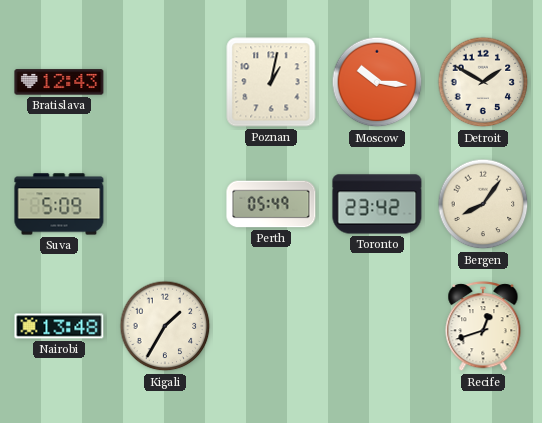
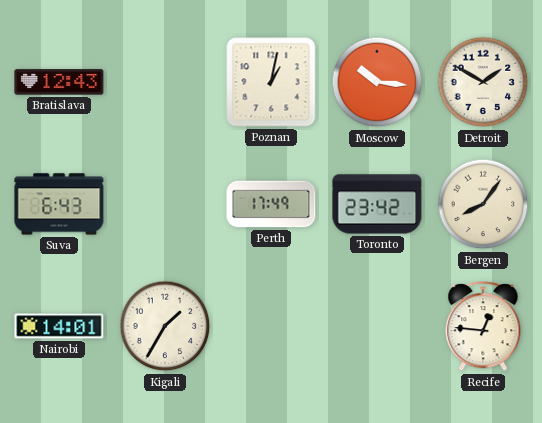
Suva: 5:09 -> 6:43
Perth: 05:49 -> 17:49
Nairobi: 13:48 -> 14:01
Recife: 12:42 -> 12:46
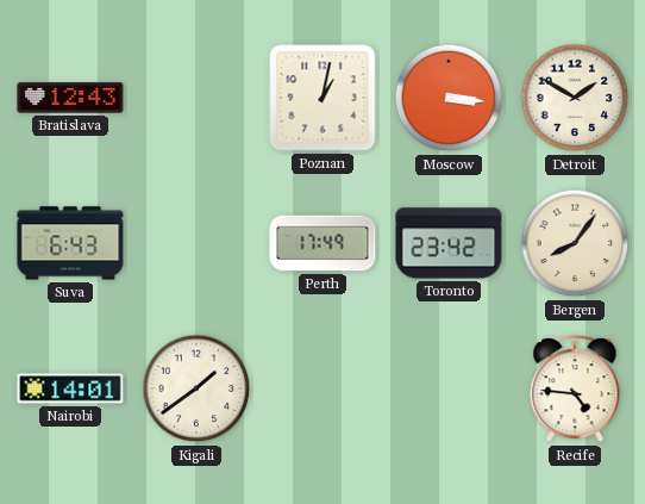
Moscow: 10:16 -> 3:16
Kigali: 1:35 -> 1:39
Recife: 12:46 -> 4:46
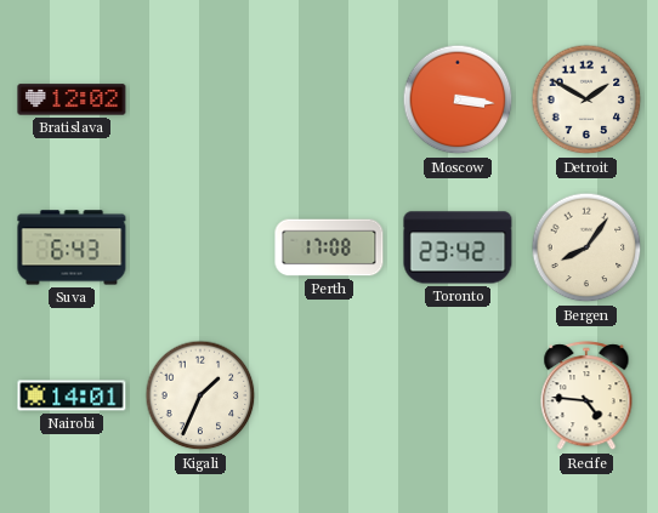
Bratislava: 12:43 -> 12:02
Poznan: 1:02 -> none
Perth: 17:49 -> 17:08
Kigali: 1:39 -> 1:34
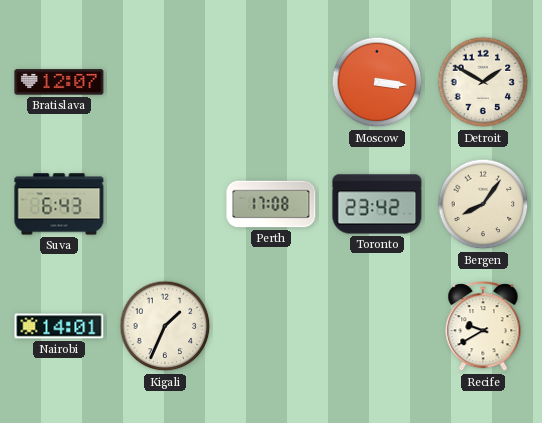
Bratislava: 12:02 -> 12:07
Recife: 4:46 -> 9:40
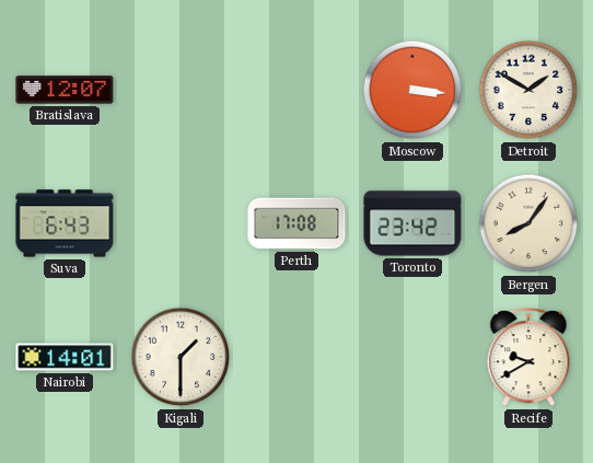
Kigali: 1:34 -> 1:30
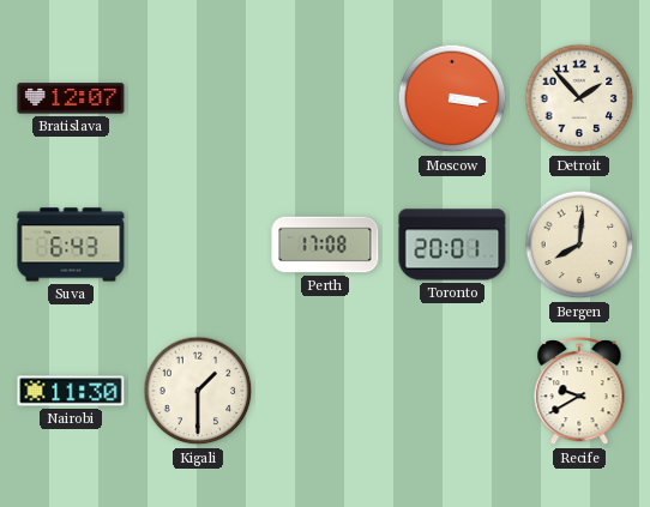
Detroit: 1:50 -> 1:53
Toronto: 23:42 -> 20:01
Bergen: 8:06 -> 8:01
Nairobi: 14:01 -> 11:30
